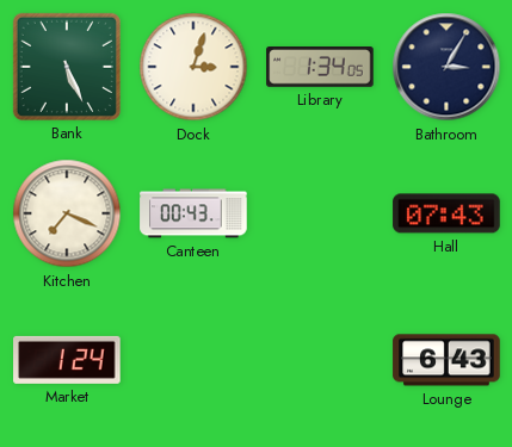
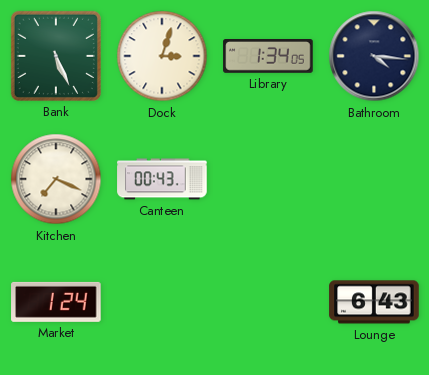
Bathroom: 3:05 -> 4:16
Hall: 07:43 -> none
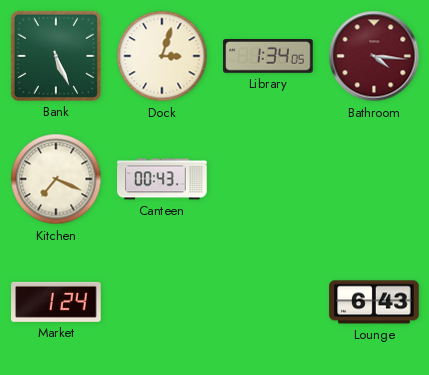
Bathroom dial: navy -> burgundy
